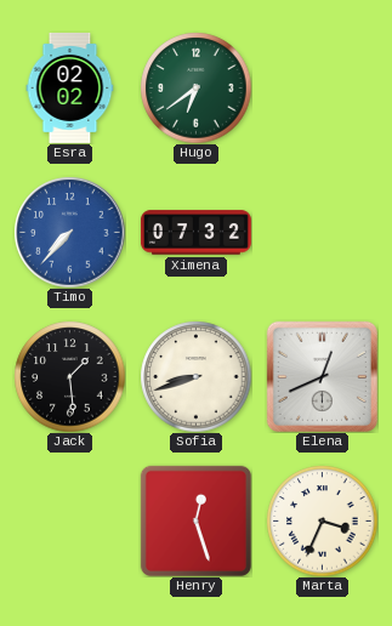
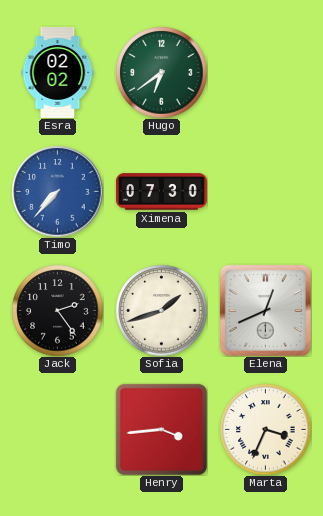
Ximena: 07:32 -> 07:30
Jack: 1:29 -> 2:24
Sofia: 8:42 -> 1:42
Henry: 12:27 -> 3:44
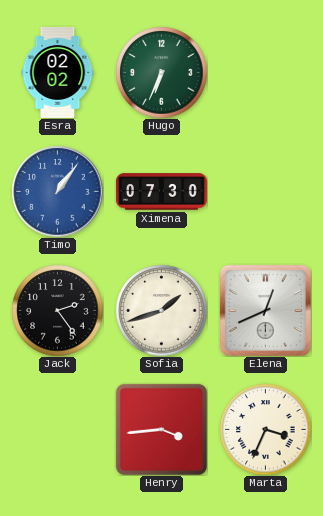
Hugo: 6:39 -> 6:34
Timo: 7:37 -> 1:06
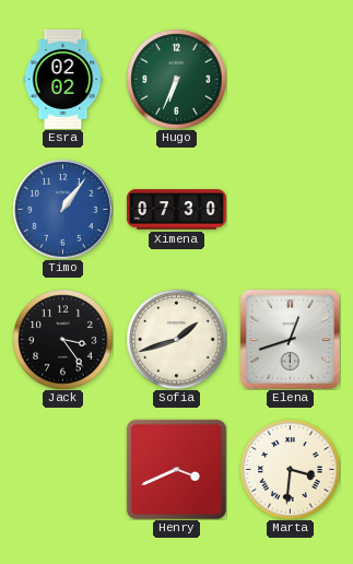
Jack: 2:24 -> 3:24
Elena: 12:41 -> 12:42
Henry: 3:44 -> 3:41
Marta: 3:34 -> 3:31
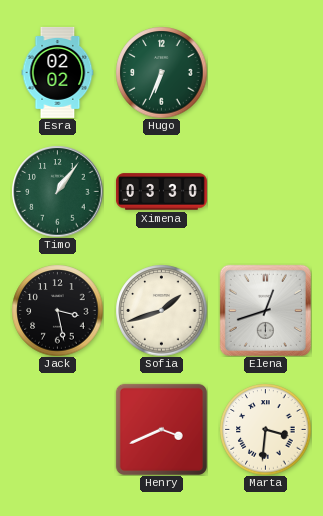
Timo dial: blue -> green
Ximena: 07:30 -> 03:30
Jack: 3:24 -> 3:28
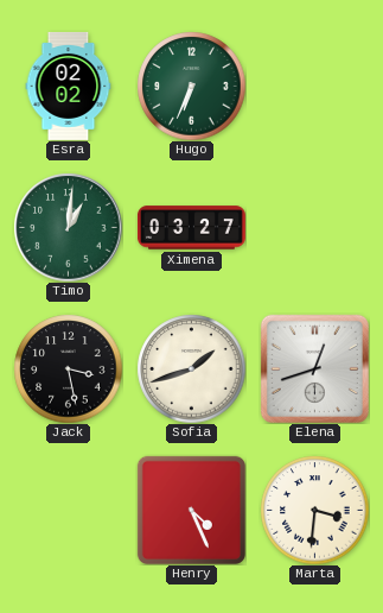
Timo: 1:06 -> 1:01
Ximena: 03:30 -> 03:27
Henry: 3:41 -> 4:26
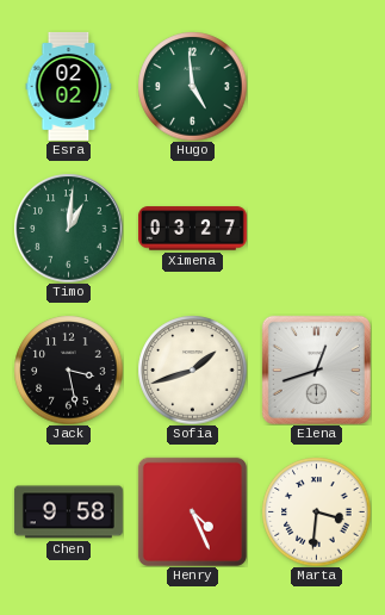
Hugo: 6:34 -> 4:59
Chen: none -> 9:58
